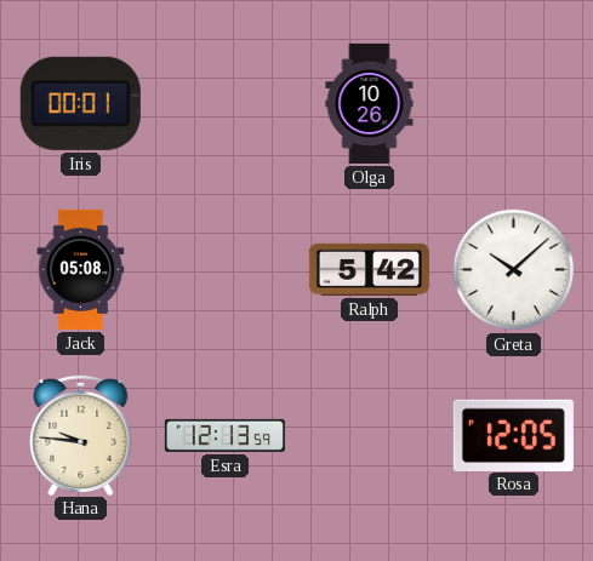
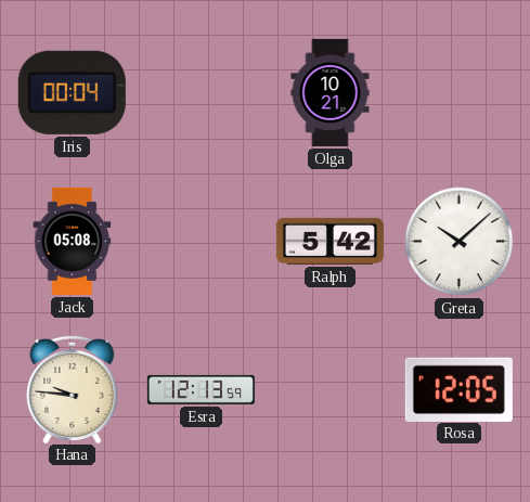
Iris: 00:01 -> 00:04
Olga: 10:26 -> 10:21
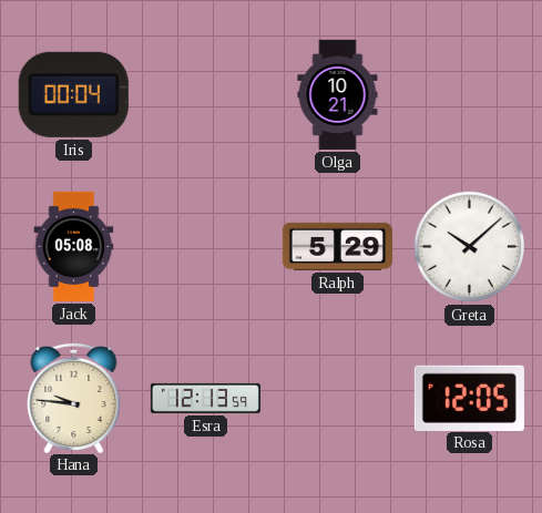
Ralph: 5:42 -> 5:29
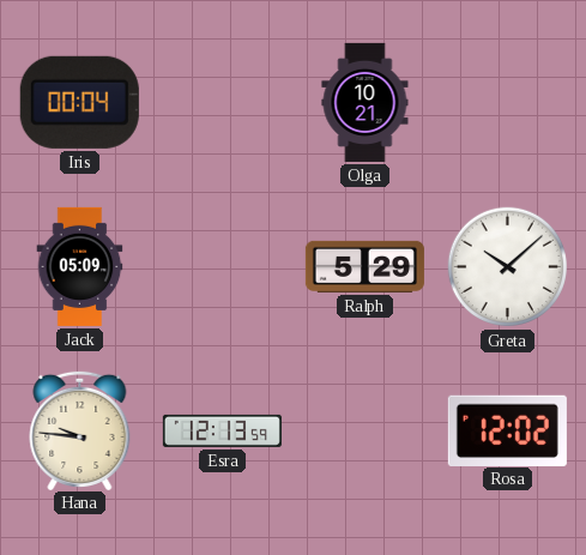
Jack: 05:08 -> 05:09
Rosa: 12:05 -> 12:02
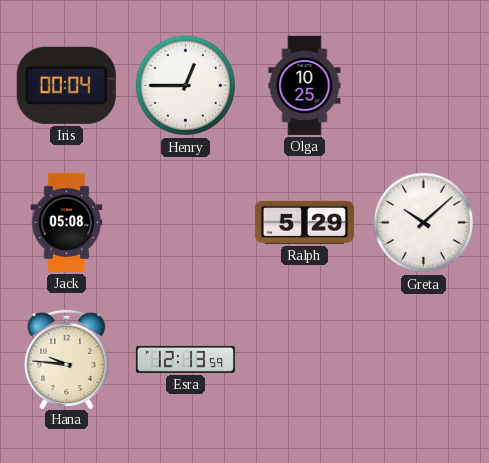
Henry: none -> 12:45
Olga: 10:21 -> 10:25
Jack: 05:09 -> 05:08
Rosa: 12:02 -> none
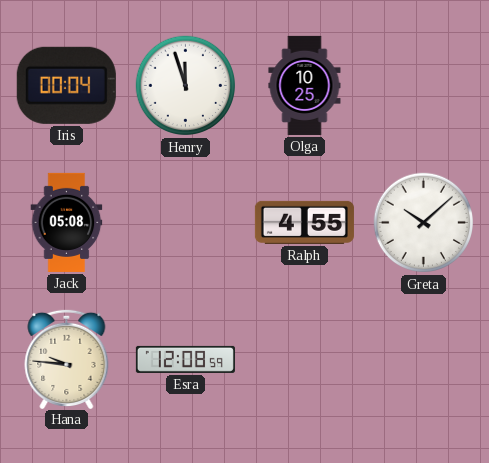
Henry: 12:45 -> 11:57
Ralph: 5:29 -> 4:55
Esra: 12:13 -> 12:08
